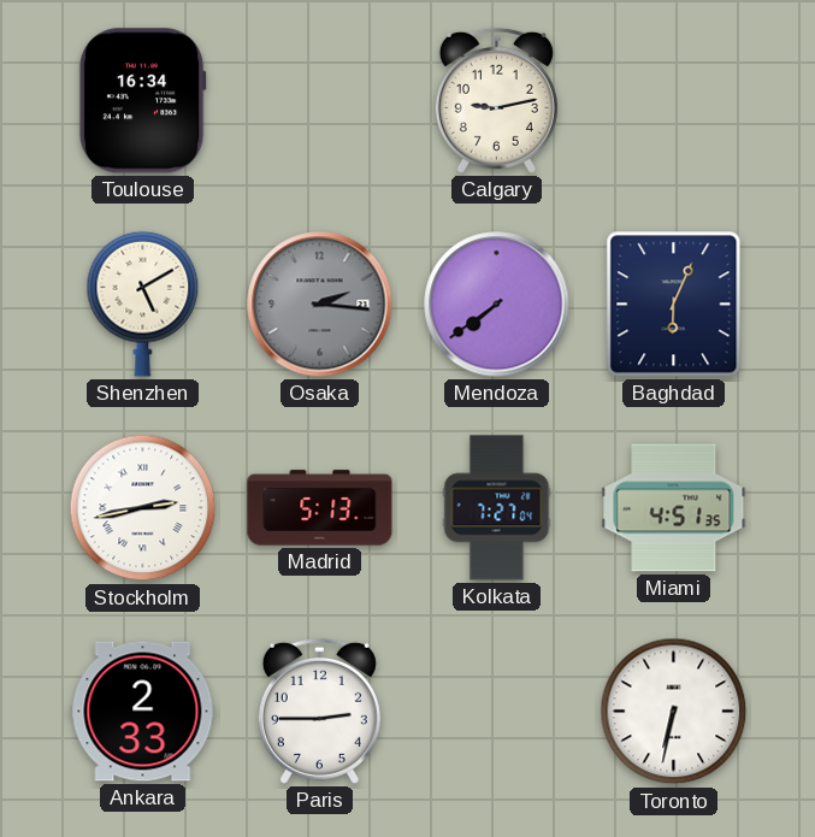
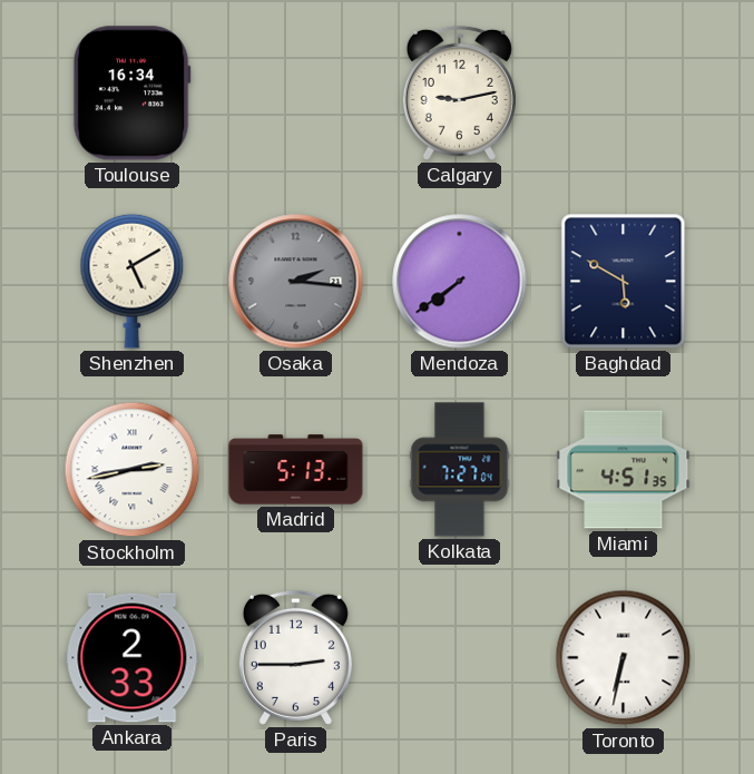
Baghdad: 6:04 -> 5:50
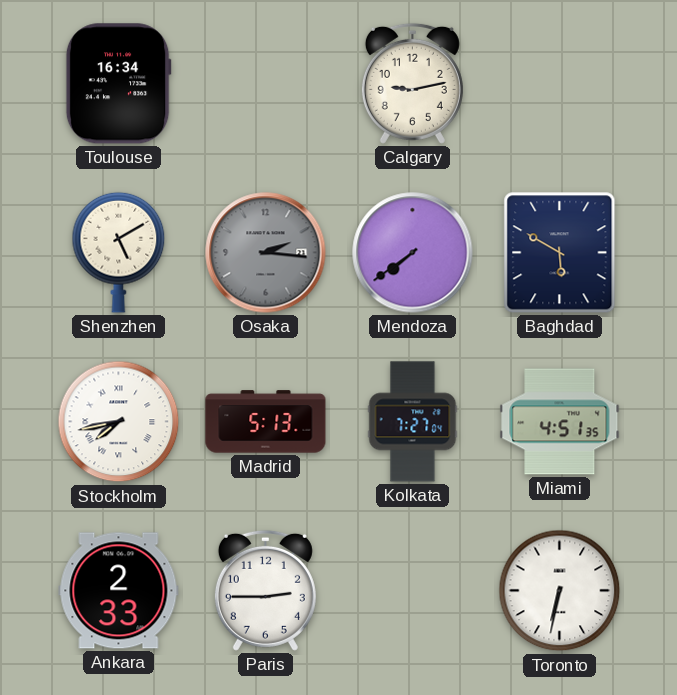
Stockholm: 2:43 -> 7:43
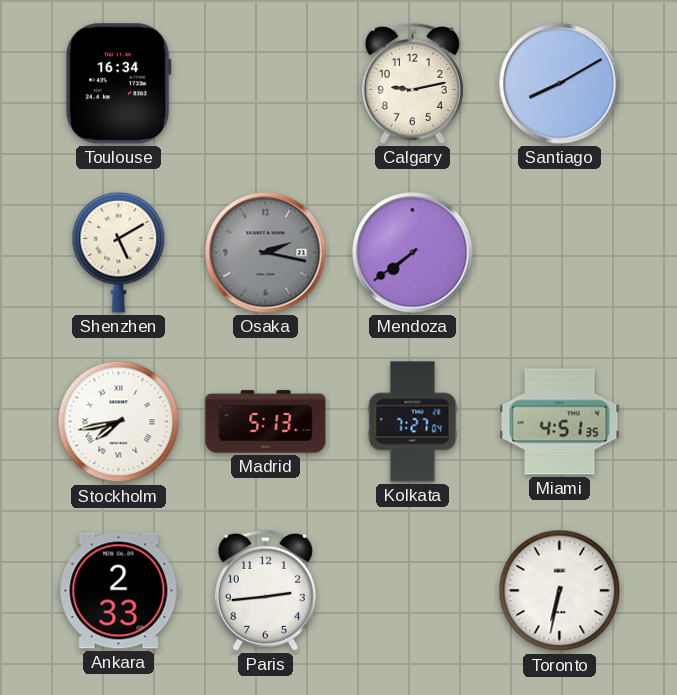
Santiago: none -> 8:10
Osaka: 2:16 -> 2:17
Baghdad: 5:50 -> none
Paris: 2:45 -> 2:44
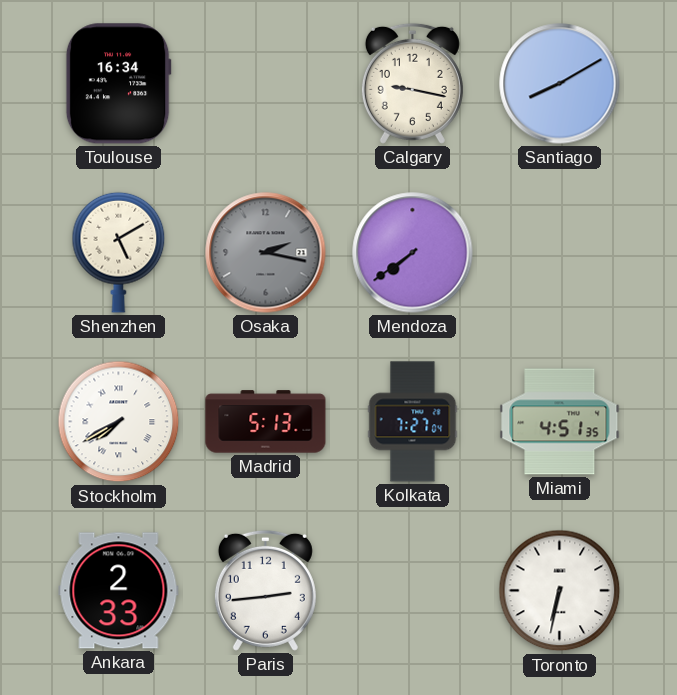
Calgary: 9:13 -> 9:17
Stockholm: 7:43 -> 7:40
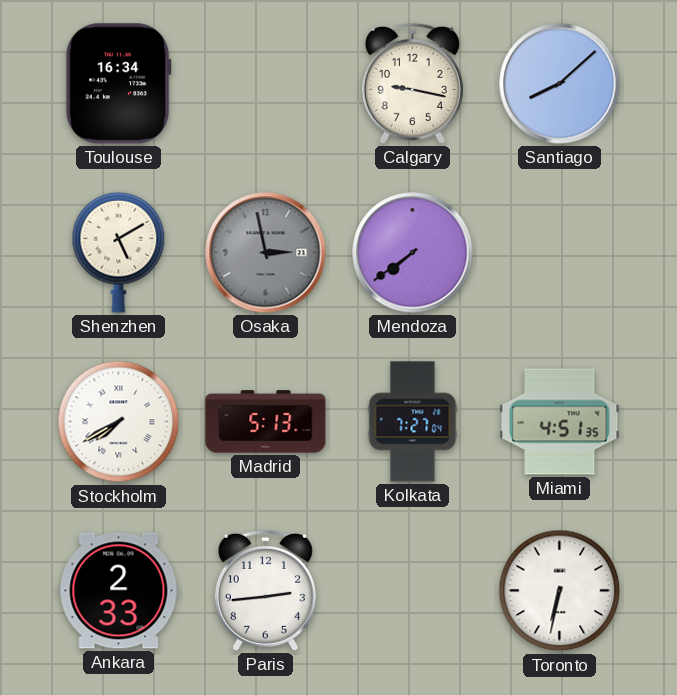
Santiago: 8:10 -> 8:08
Osaka: 2:17 -> 2:58
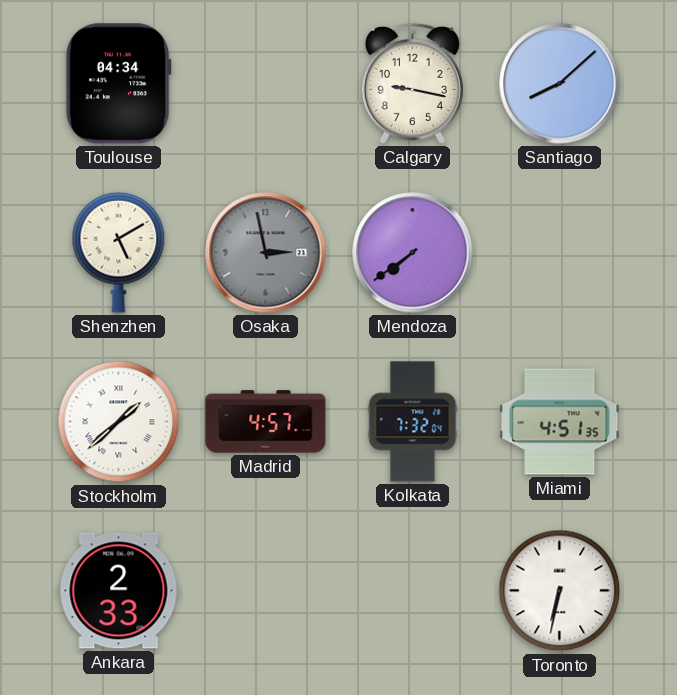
Toulouse: 16:34 -> 04:34
Stockholm: 7:40 -> 1:38
Madrid: 5:13 -> 4:57
Kolkata: 7:27 -> 7:32
Paris: 2:44 -> none
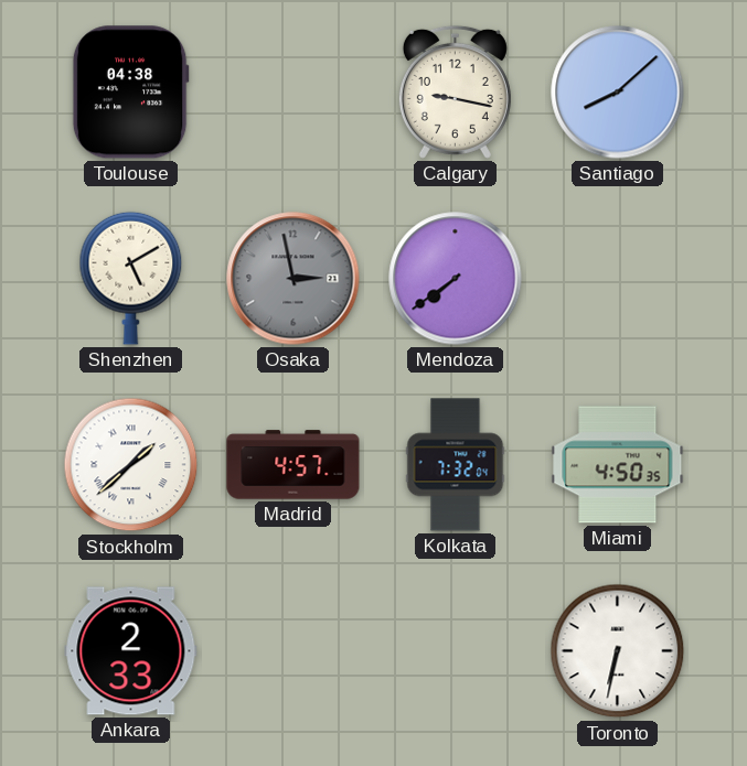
Toulouse: 04:34 -> 04:38
Miami: 4:51 -> 4:50
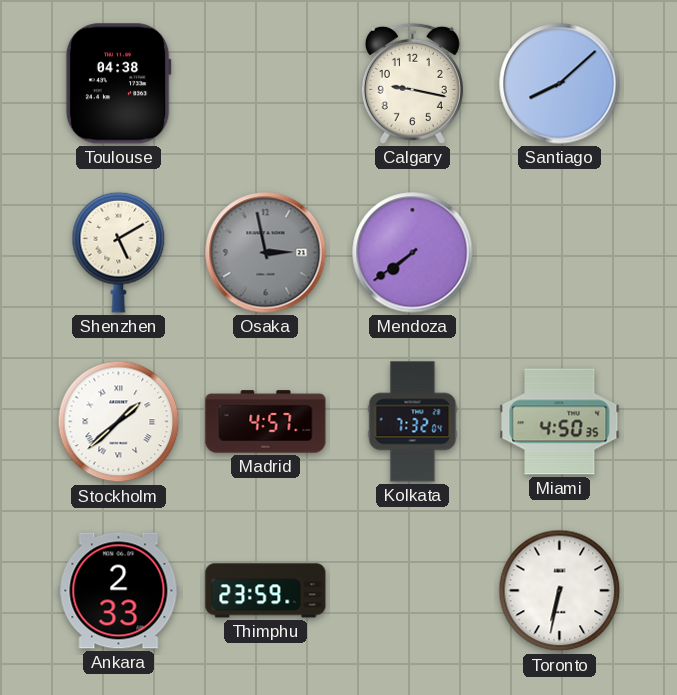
Thimphu: none -> 23:59
